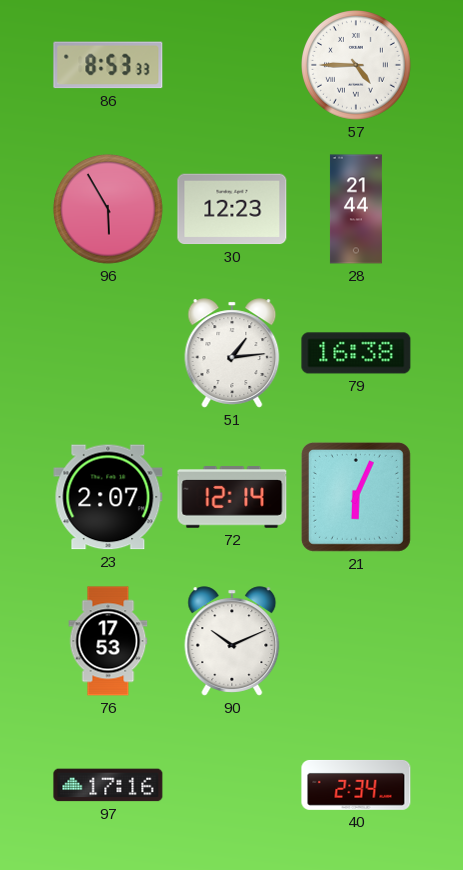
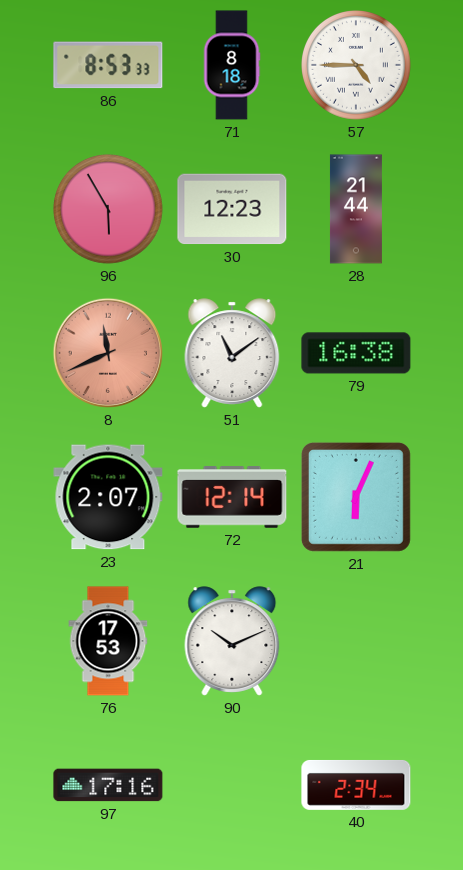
71: none -> 8:18
8: none -> 11:41
51: 1:14 -> 11:09
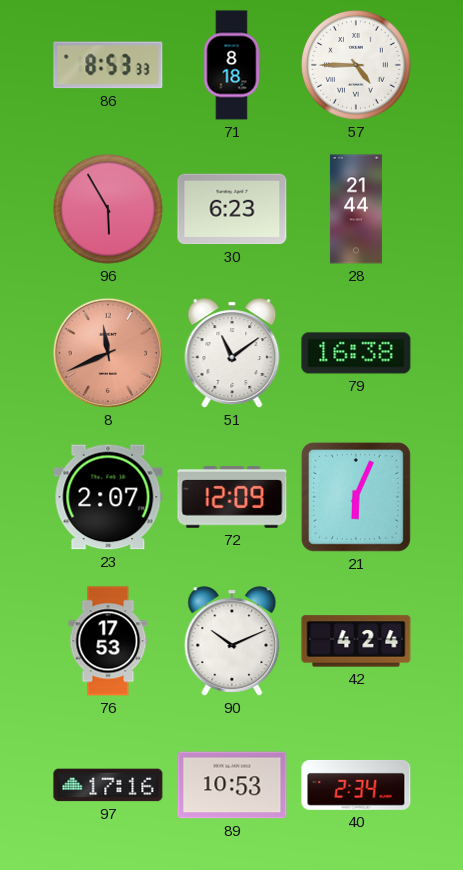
30: 12:23 -> 6:23
72: 12:14 -> 12:09
42: none -> 4:24
89: none -> 10:53
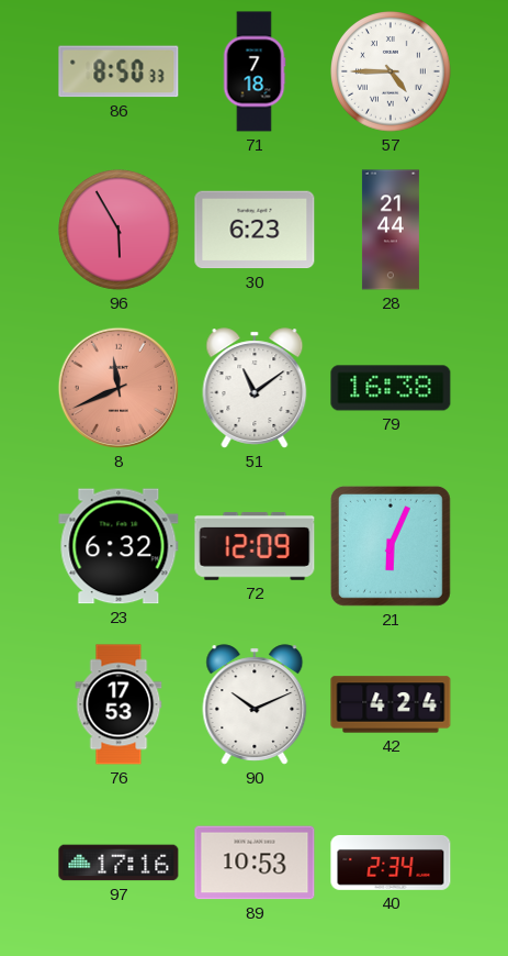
86: 8:53 -> 8:50
71: 8:18 -> 7:18
23: 2:07 -> 6:32
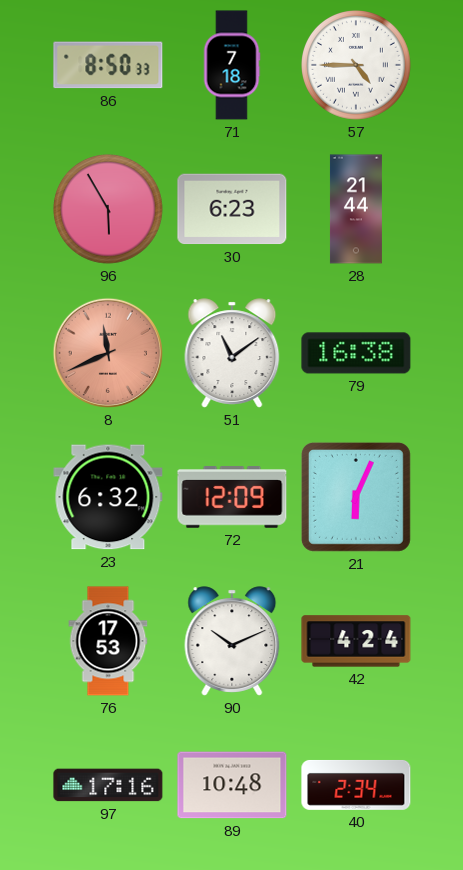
89: 10:53 -> 10:48
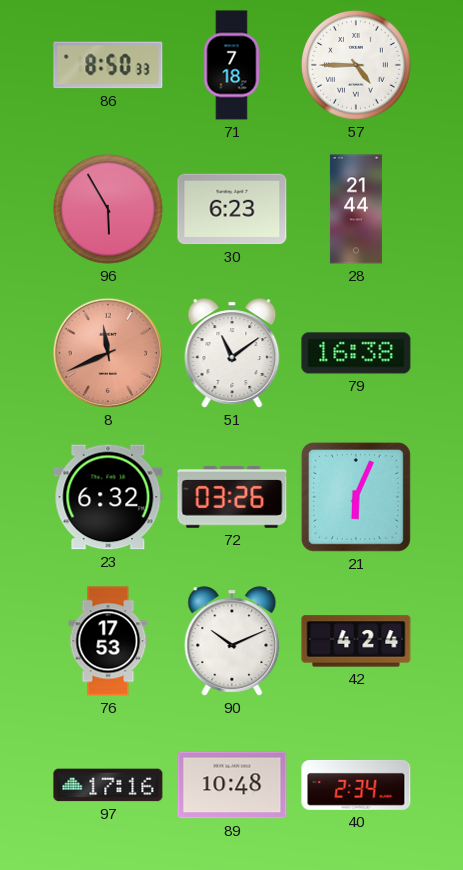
72: 12:09 -> 03:26
